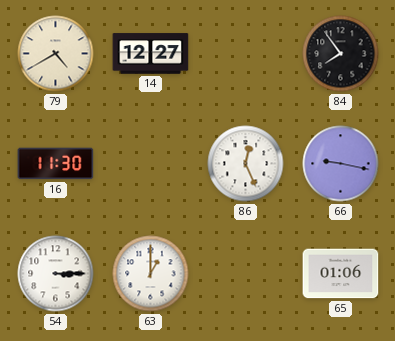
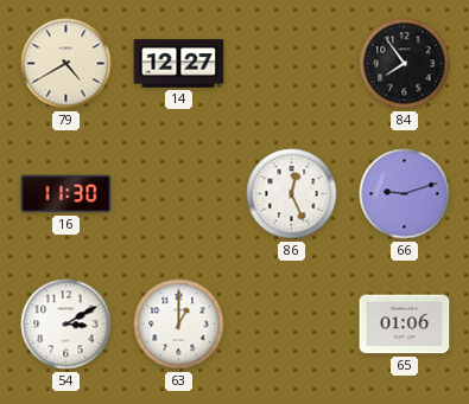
66: 9:17 -> 9:12
54: 3:15 -> 3:10
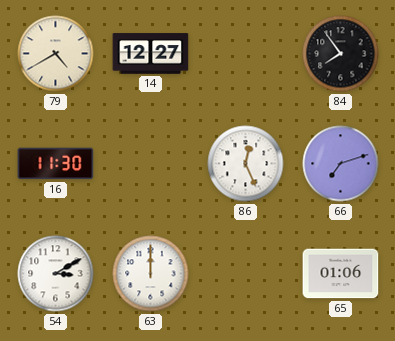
66: 9:12 -> 7:12
63: 1:00 -> 12:00
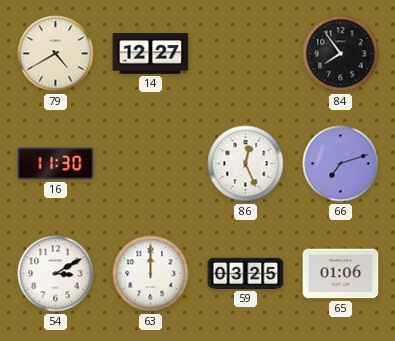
59: none -> 03:25
